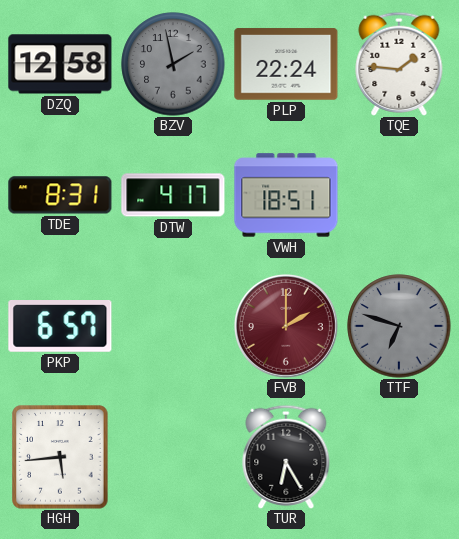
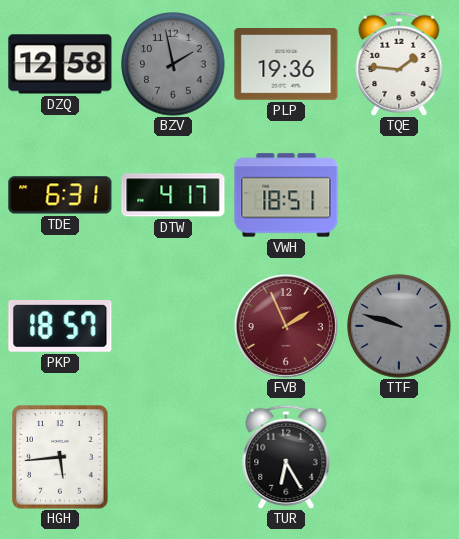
PLP: 22:24 -> 19:36
TDE: 8:31 -> 6:31
PKP: 6:57 -> 18:57
FVB: 2:00 -> 1:56
TTF: 6:48 -> 9:48
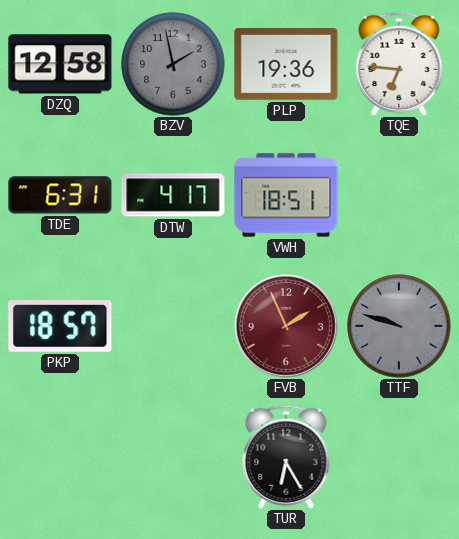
TQE: 1:46 -> 6:46
HGH: 5:44 -> none
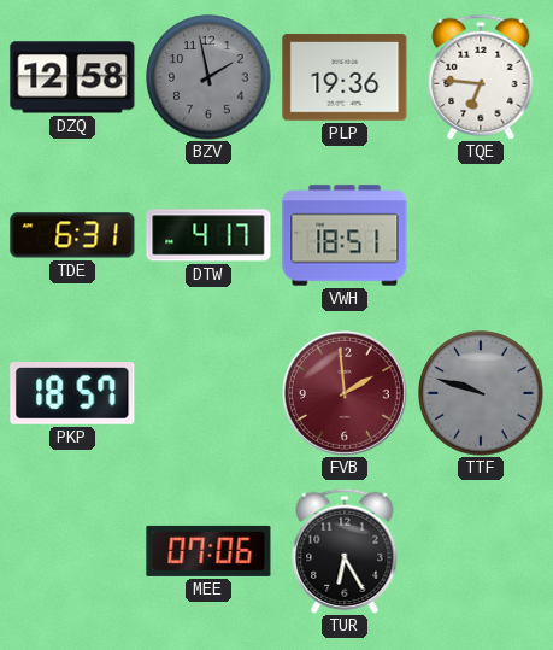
FVB: 1:56 -> 1:59
MEE: none -> 07:06
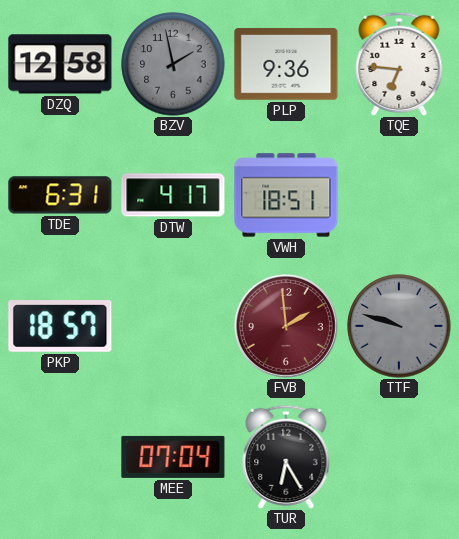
PLP: 19:36 -> 9:36
MEE: 07:06 -> 07:04
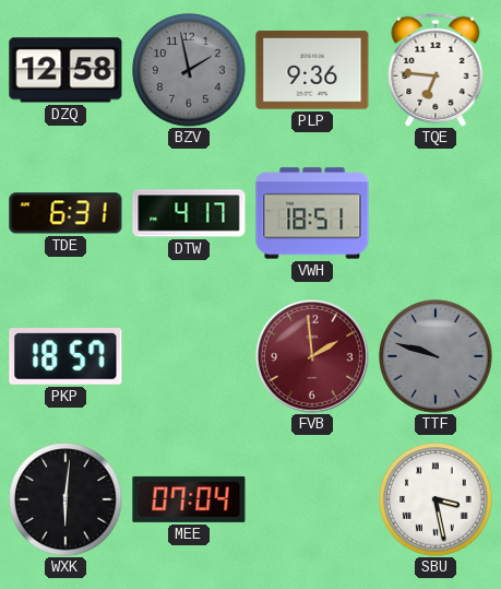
WXK: none -> 6:01
TUR: 6:25 -> none
SBU: none -> 3:28
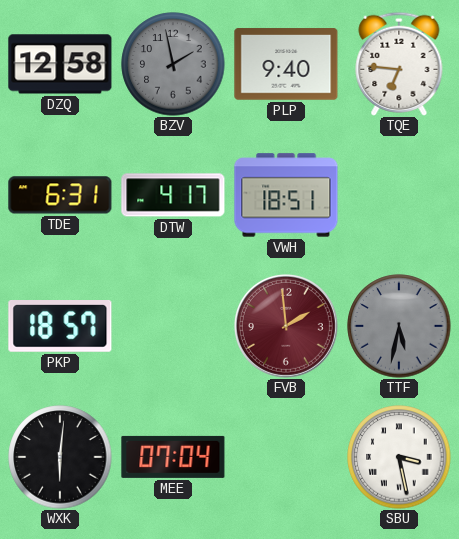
PLP: 9:36 -> 9:40
TTF: 9:48 -> 5:32
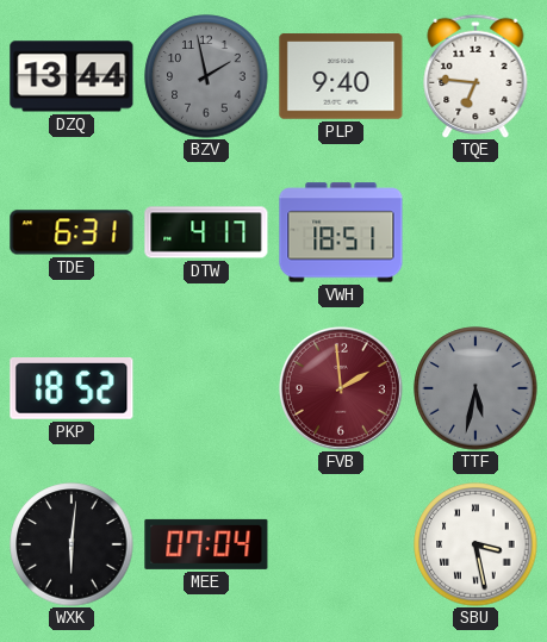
DZQ: 12:58 -> 13:44
PKP: 18:57 -> 18:52
